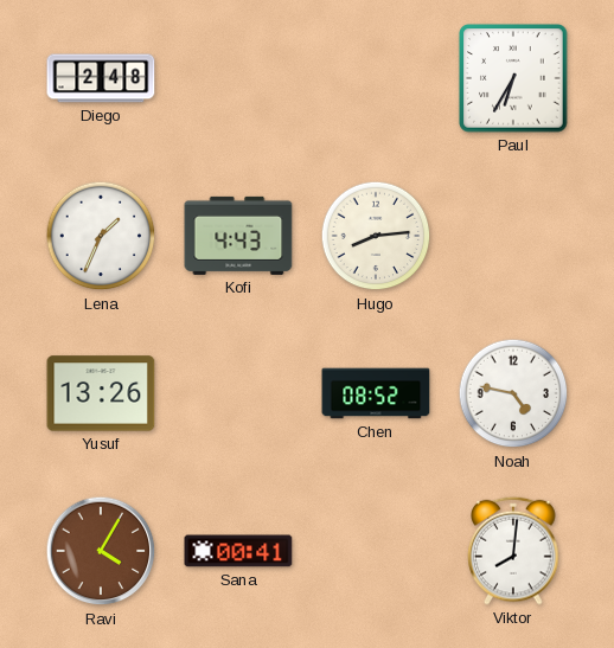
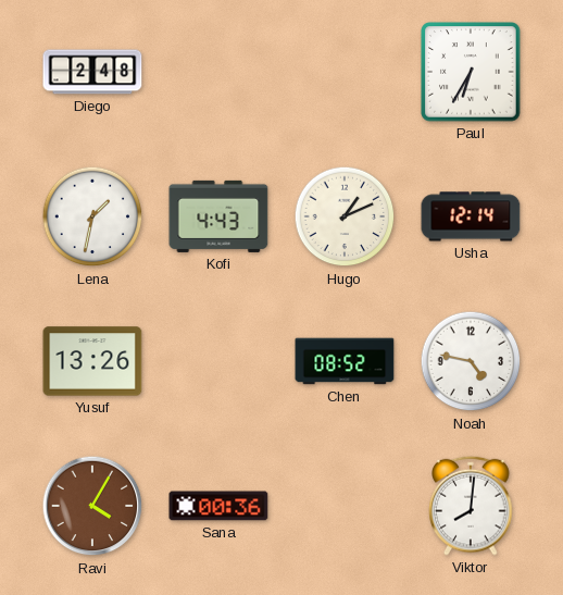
Lena: 1:34 -> 1:32
Hugo: 8:14 -> 1:11
Usha: none -> 12:14
Sana: 00:41 -> 00:36
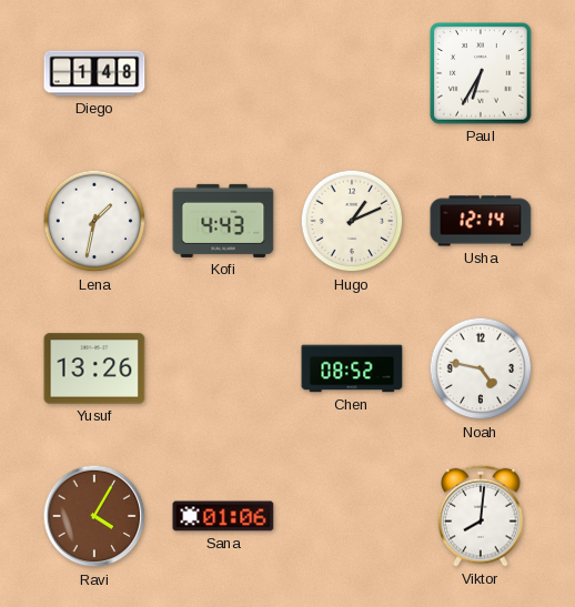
Diego: 2:48 -> 1:48
Sana: 00:36 -> 01:06
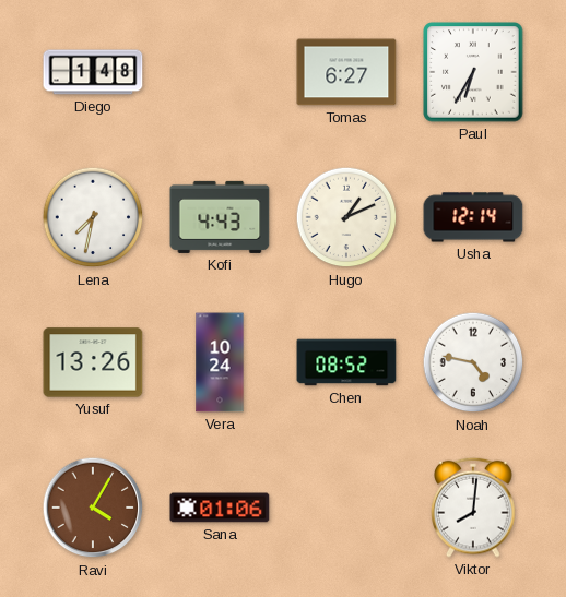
Tomas: none -> 6:27
Lena: 1:32 -> 7:32
Vera: none -> 10:24
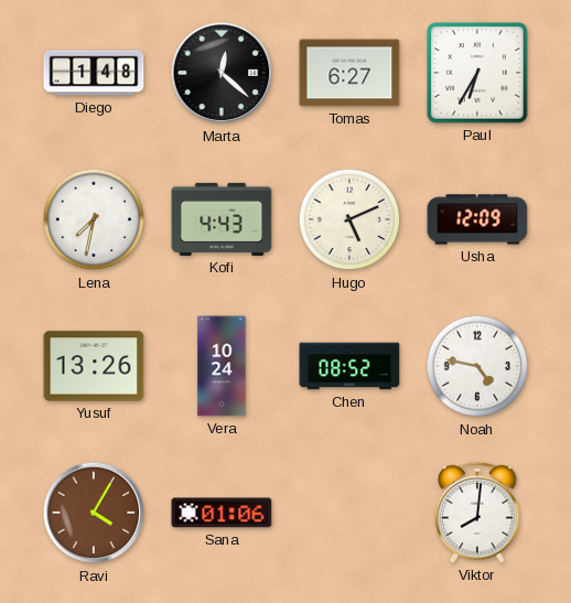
Marta: none -> 12:22
Hugo: 1:11 -> 5:11
Usha: 12:14 -> 12:09
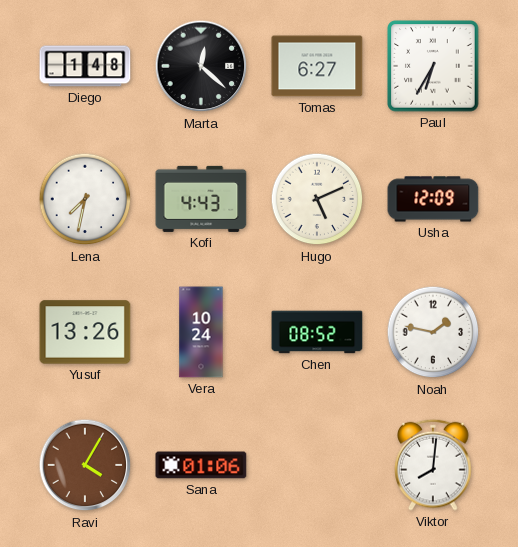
Noah: 4:47 -> 1:47
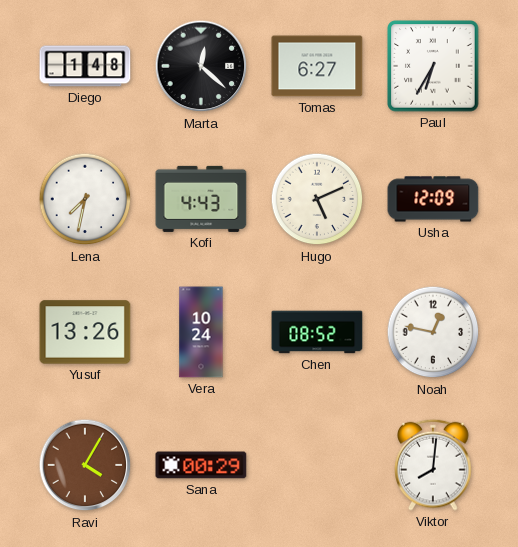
Noah: 1:47 -> 12:47
Sana: 01:06 -> 00:29
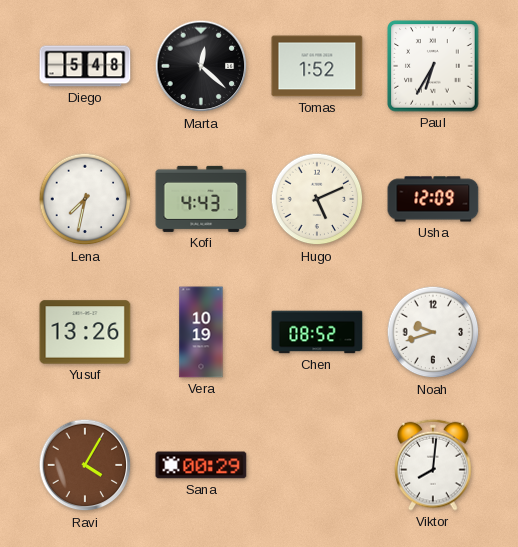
Diego: 1:48 -> 5:48
Tomas: 6:27 -> 1:52
Vera: 10:24 -> 10:19
Noah: 12:47 -> 9:42
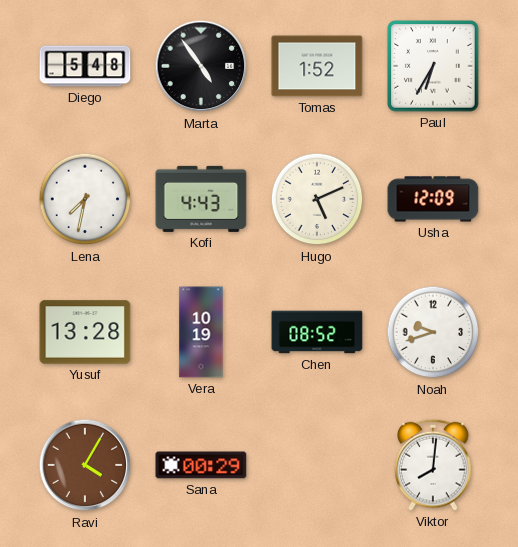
Marta: 12:22 -> 4:54
Yusuf: 13:26 -> 13:28
